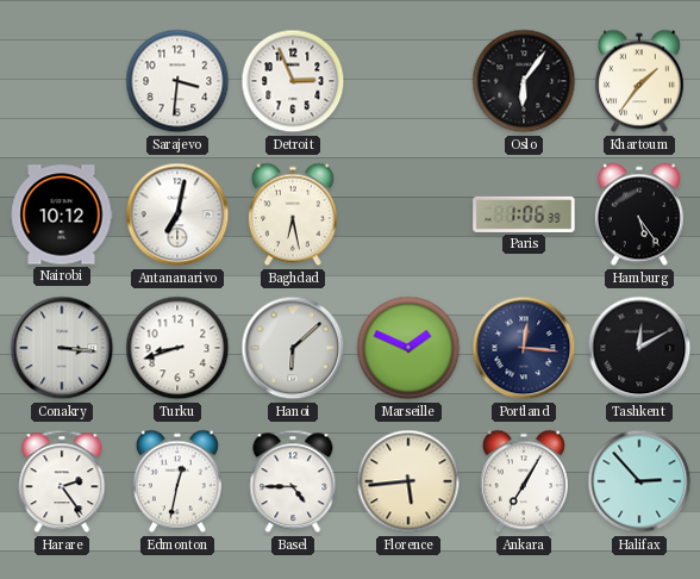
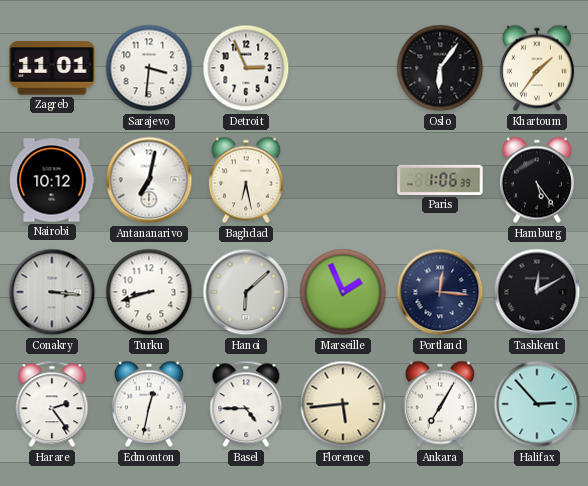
Zagreb: none -> 11:01
Marseille: 1:49 -> 1:56
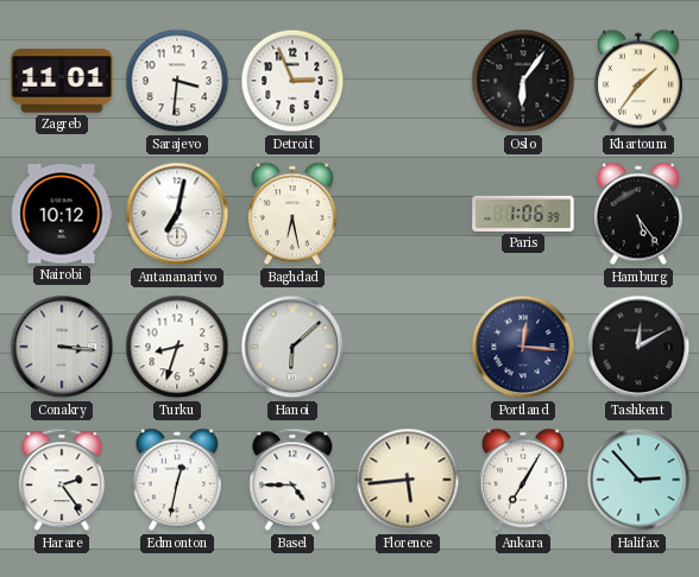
Turku: 8:42 -> 8:33
Marseille: 1:56 -> none
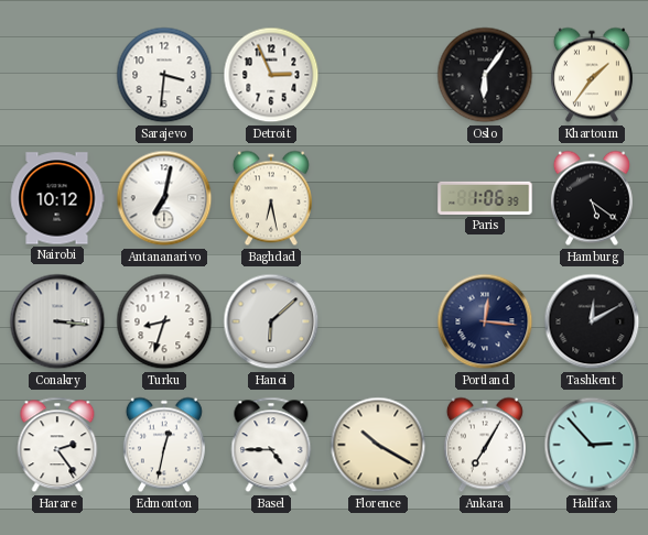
Zagreb: 11:01 -> none
Hamburg: 5:24 -> 5:21
Florence: 5:44 -> 10:20
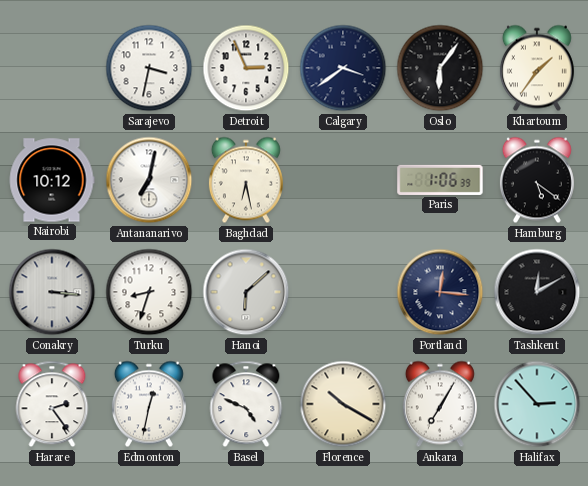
Sarajevo: 3:31 -> 3:32
Calgary: none -> 3:39
Basel: 4:45 -> 4:49
